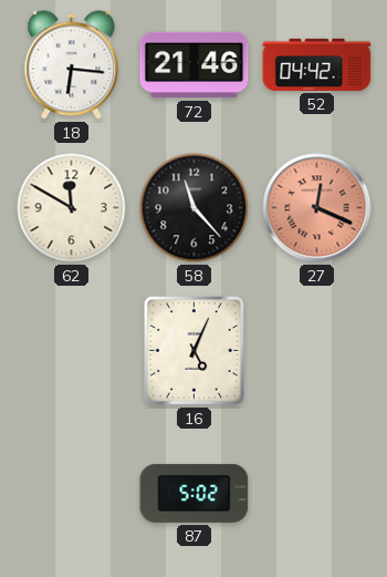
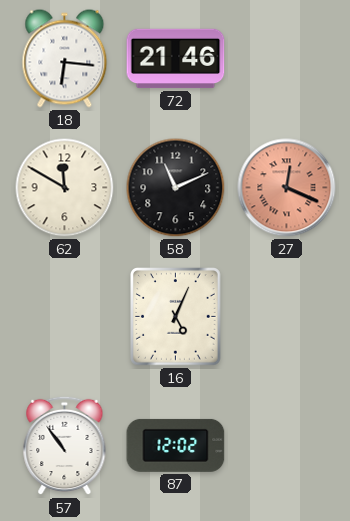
52: 04:42 -> none
58: 11:23 -> 11:11
57: none -> 10:54
87: 5:02 -> 12:02
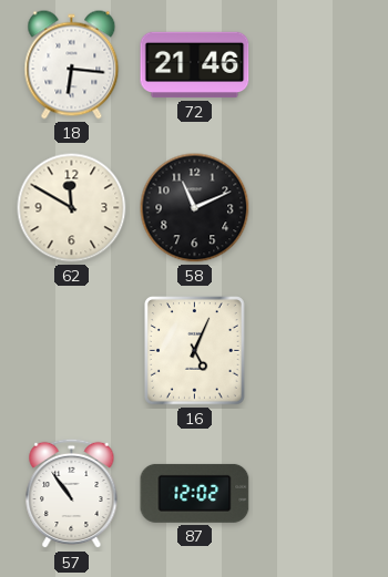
27: 12:19 -> none
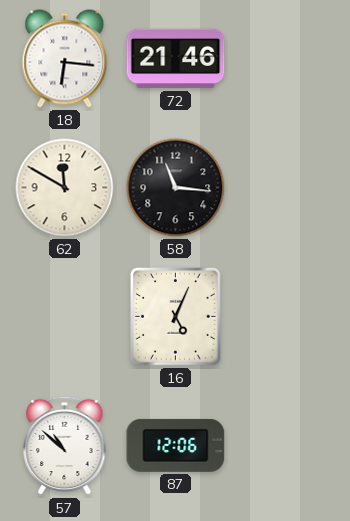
58: 11:11 -> 11:16
57: 10:54 -> 10:52
87: 12:02 -> 12:06
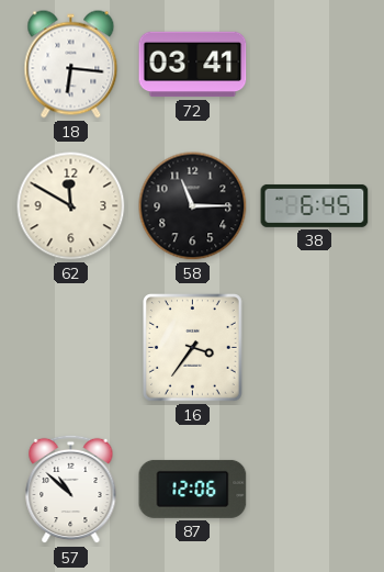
72: 21:46 -> 03:41
58: 11:16 -> 11:15
38: none -> 6:45
16: 5:04 -> 3:36
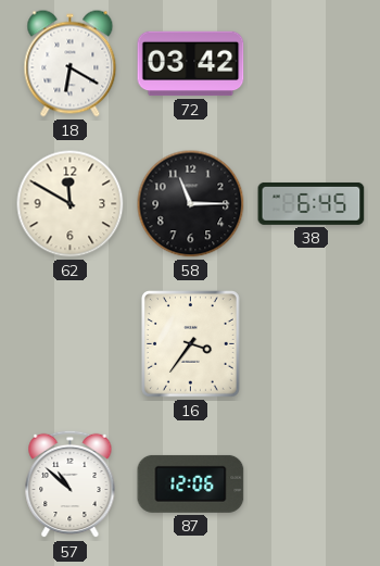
18: 6:16 -> 6:20
72: 03:41 -> 03:42
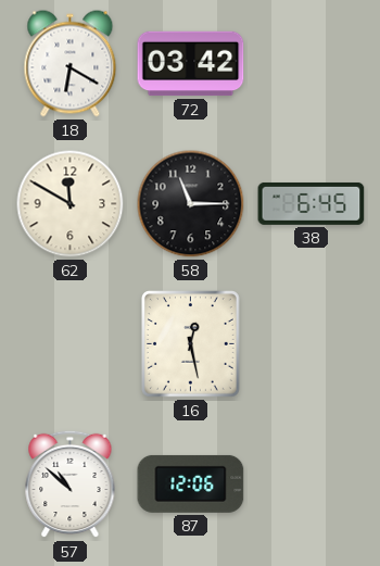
16: 3:36 -> 12:28
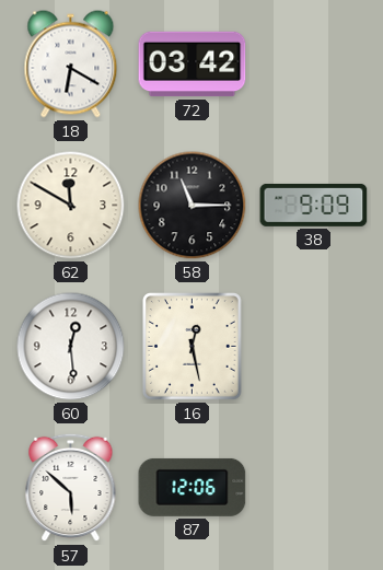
38: 6:45 -> 9:09
60: none -> 12:29
57: 10:52 -> 5:52
